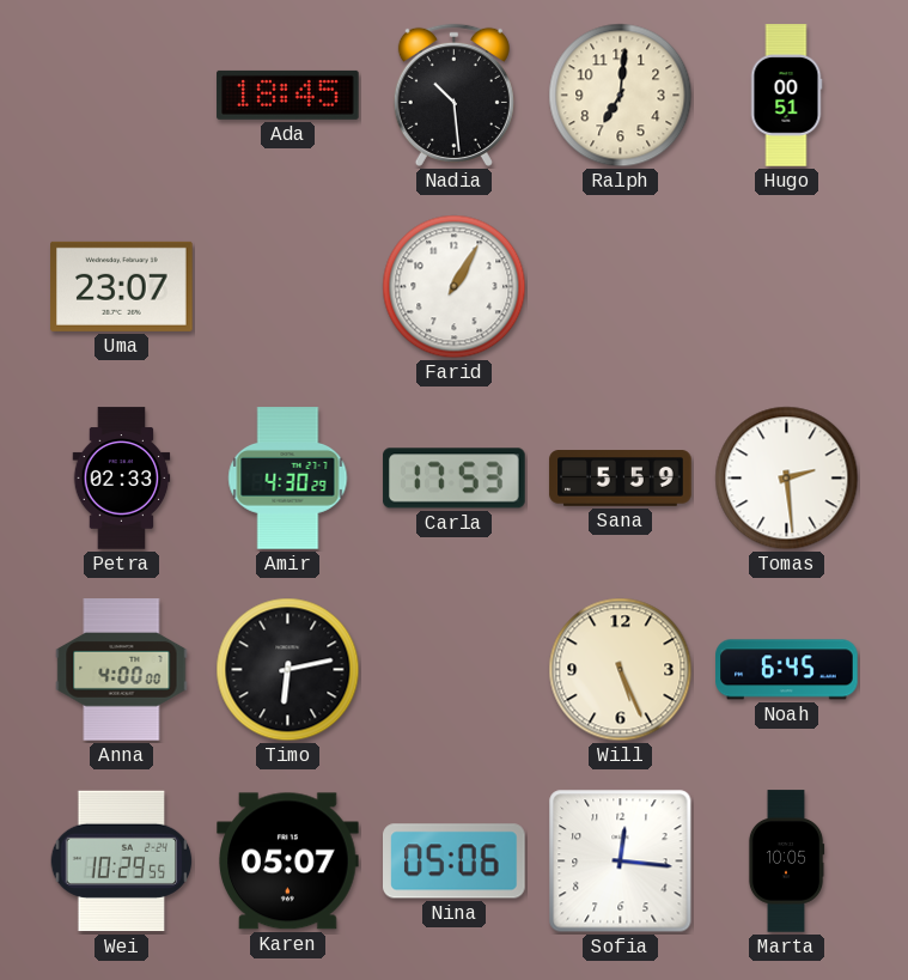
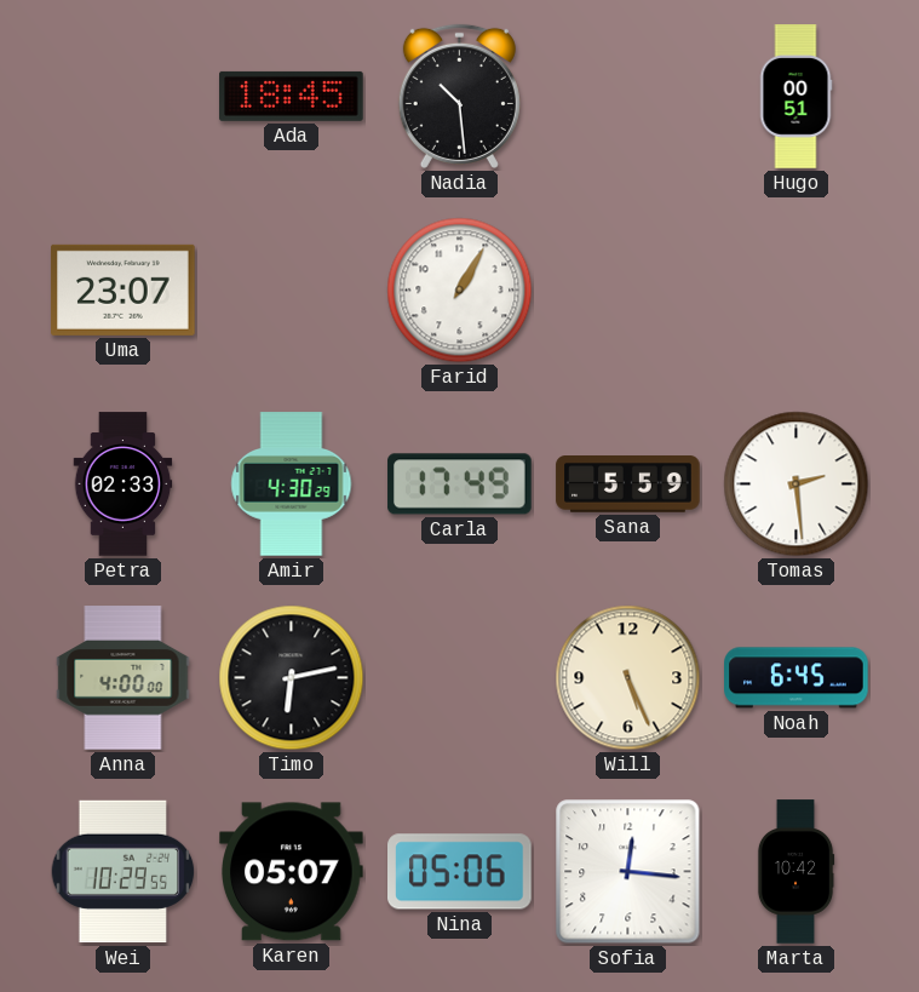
Ralph: 7:01 -> none
Carla: 17:53 -> 17:49
Marta: 10:05 -> 10:42
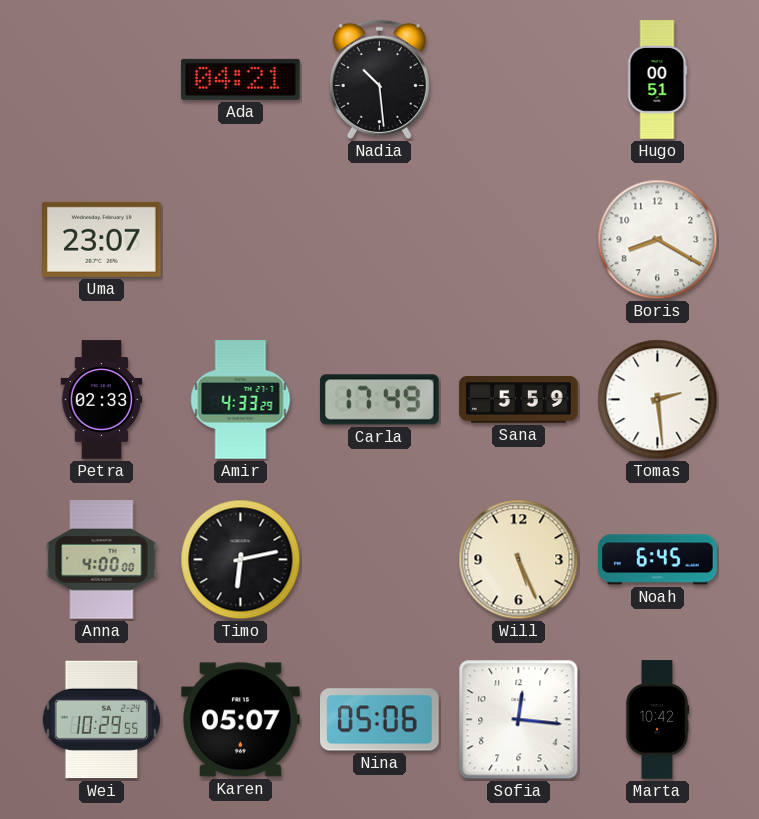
Ada: 18:45 -> 04:21
Farid: 1:05 -> none
Boris: none -> 8:20
Amir: 4:30 -> 4:33
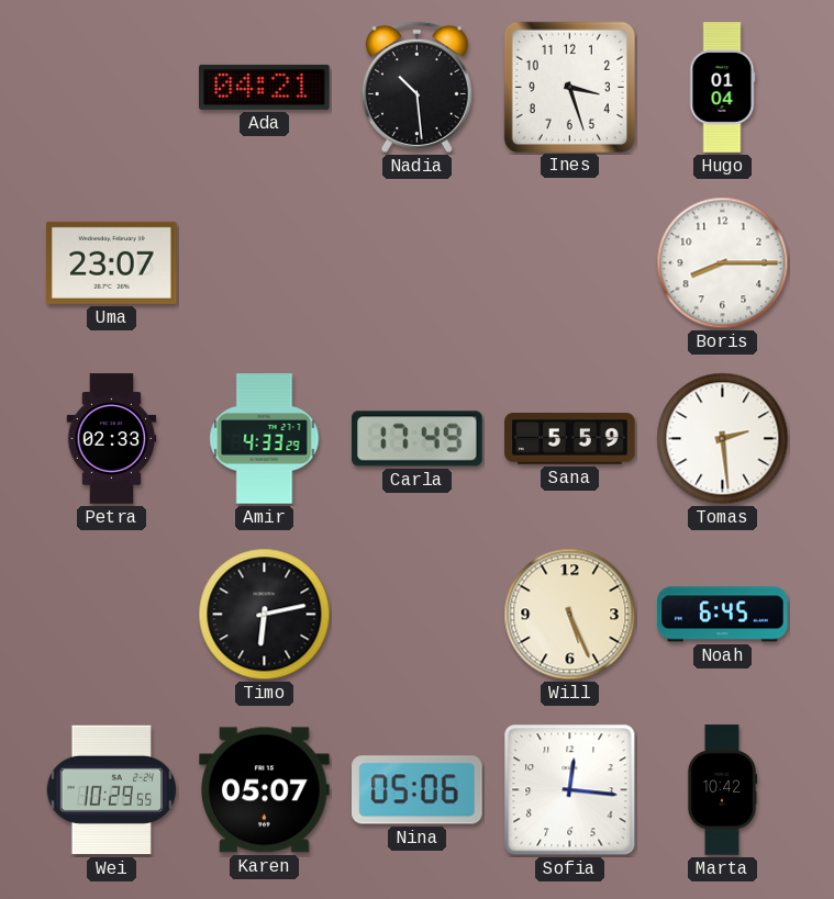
Ines: none -> 3:27
Hugo: 00:51 -> 01:04
Boris: 8:20 -> 8:15
Anna: 4:00 -> none
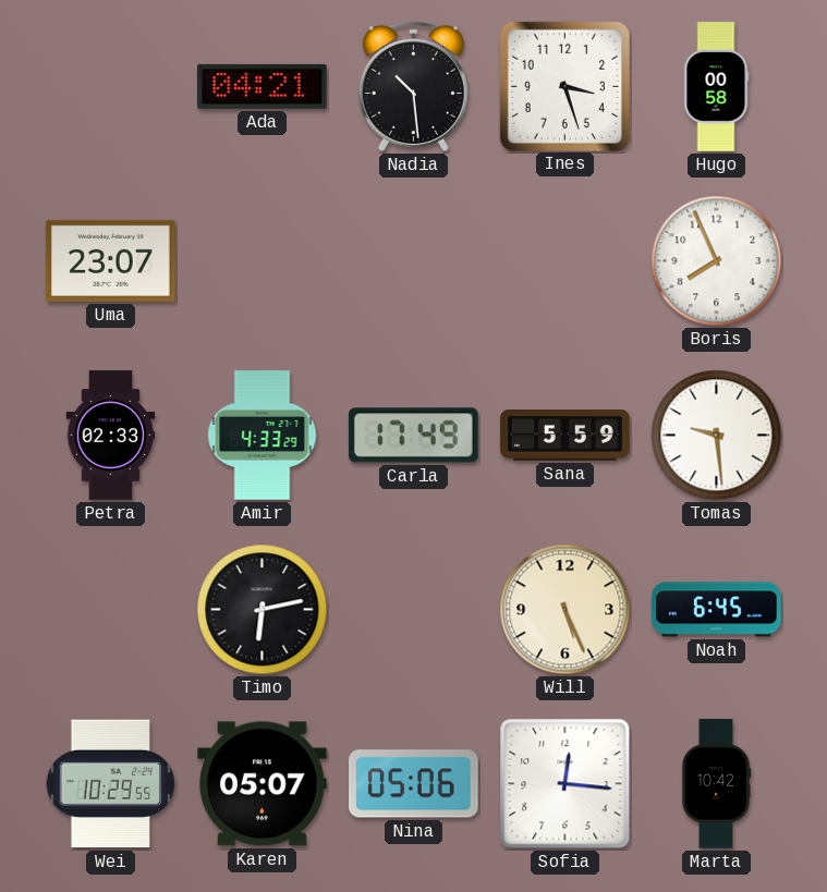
Hugo: 01:04 -> 00:58
Boris: 8:15 -> 7:56
Tomas: 2:29 -> 9:29
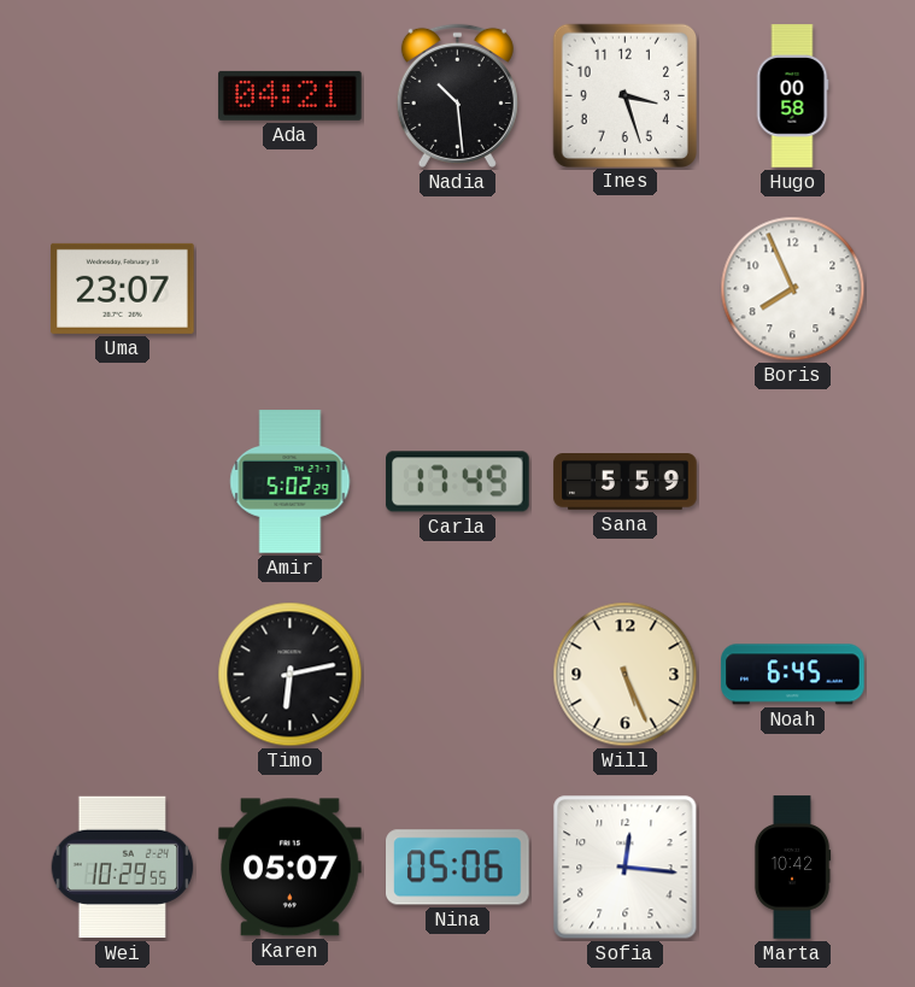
Petra: 02:33 -> none
Amir: 4:33 -> 5:02
Tomas: 9:29 -> none
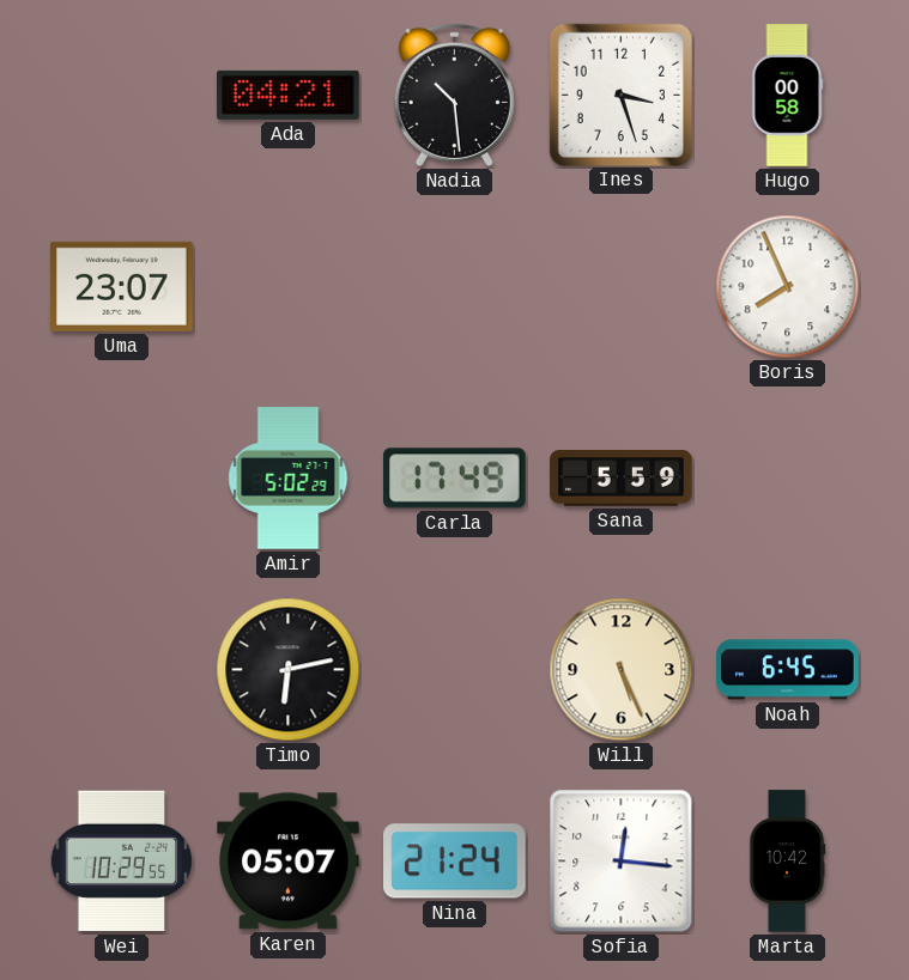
Nina: 05:06 -> 21:24
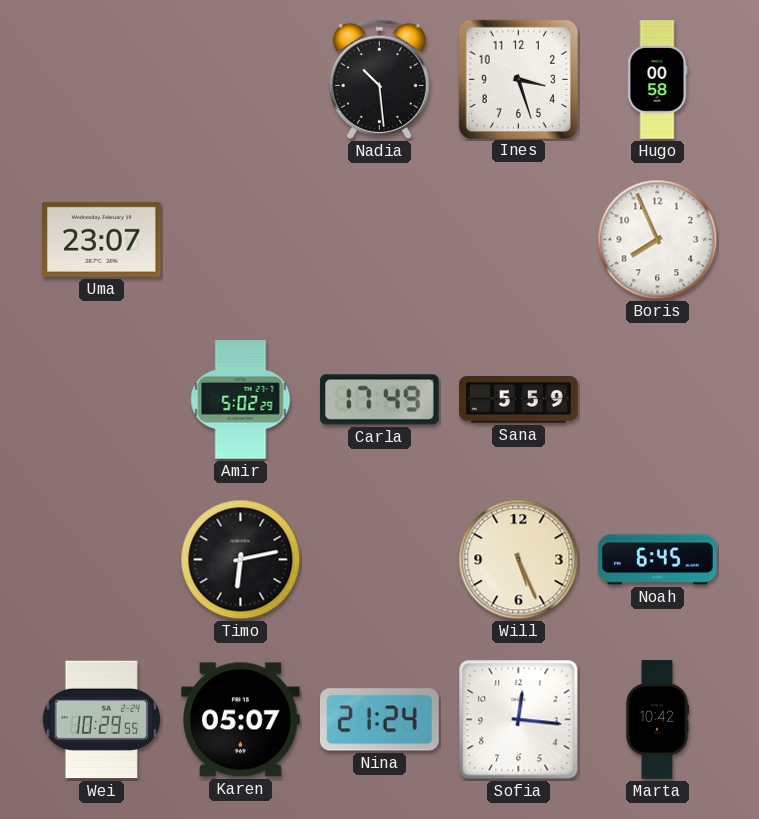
Ada: 04:21 -> none
